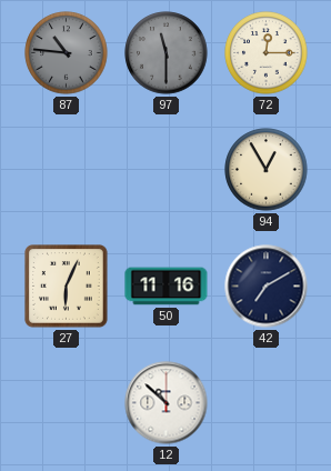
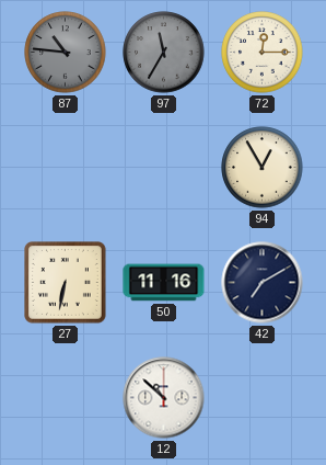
97: 11:30 -> 11:35
27: 6:04 -> 6:32
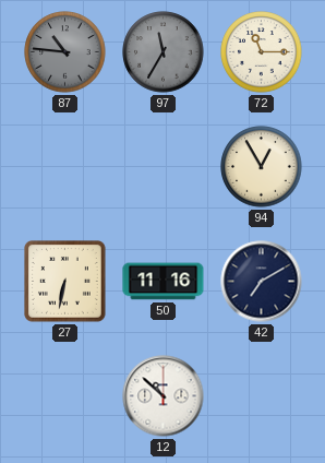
72: 12:15 -> 11:15
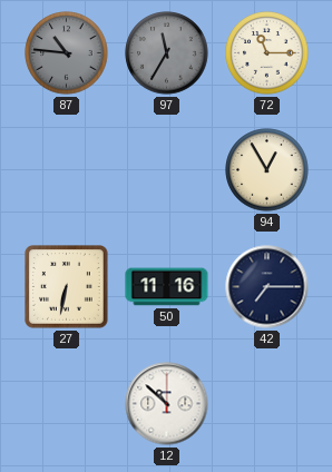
42: 7:10 -> 7:15
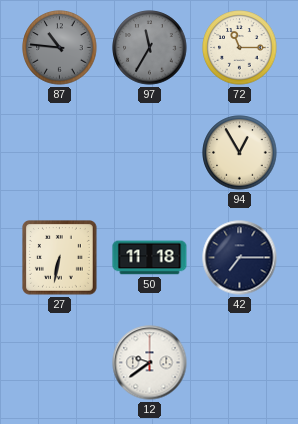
50: 11:16 -> 11:18
12: 10:52 -> 9:39
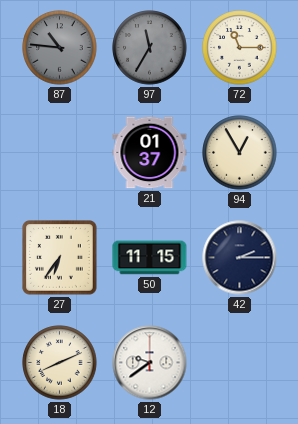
21: none -> 01:37
27: 6:32 -> 6:36
50: 11:18 -> 11:15
42: 7:15 -> 2:15
18: none -> 8:11
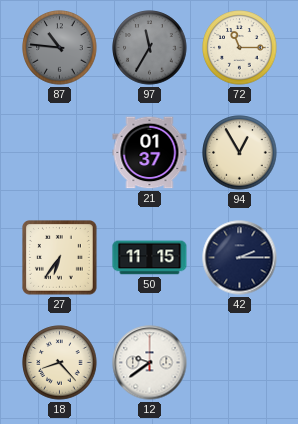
18: 8:11 -> 8:23
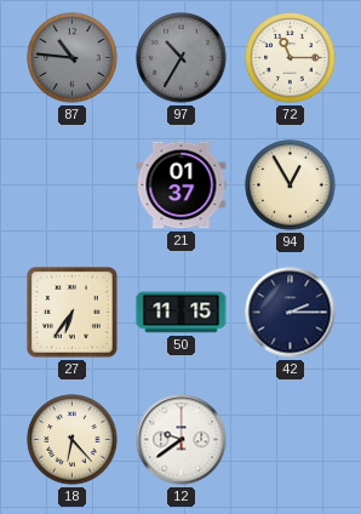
97: 11:35 -> 10:35
18: 8:23 -> 6:23
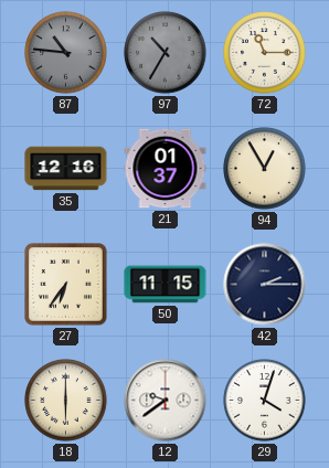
35: none -> 12:16
18: 6:23 -> 6:00
29: none -> 4:03
